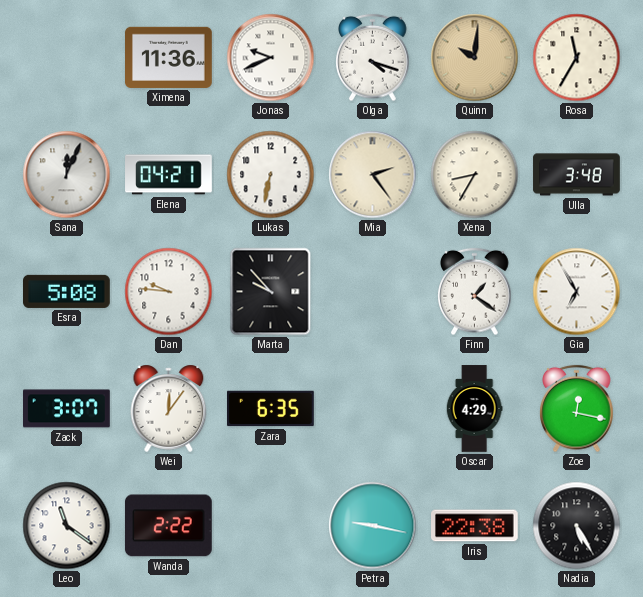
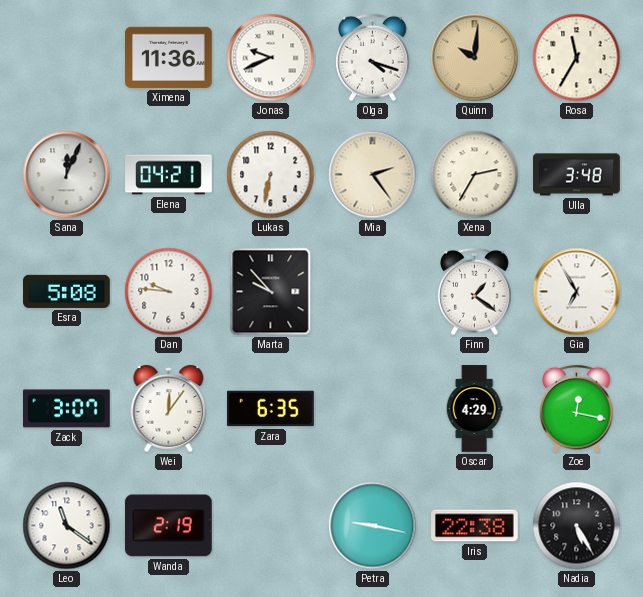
Xena: 8:35 -> 2:35
Wanda: 2:22 -> 2:19
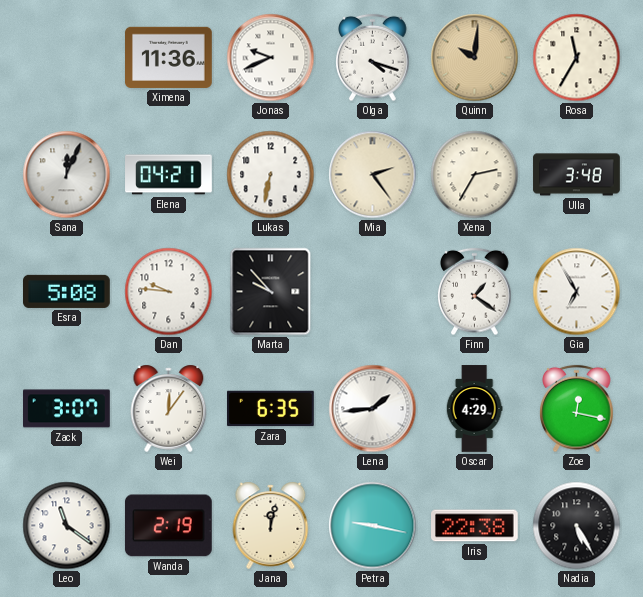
Lena: none -> 1:44
Jana: none -> 12:02
